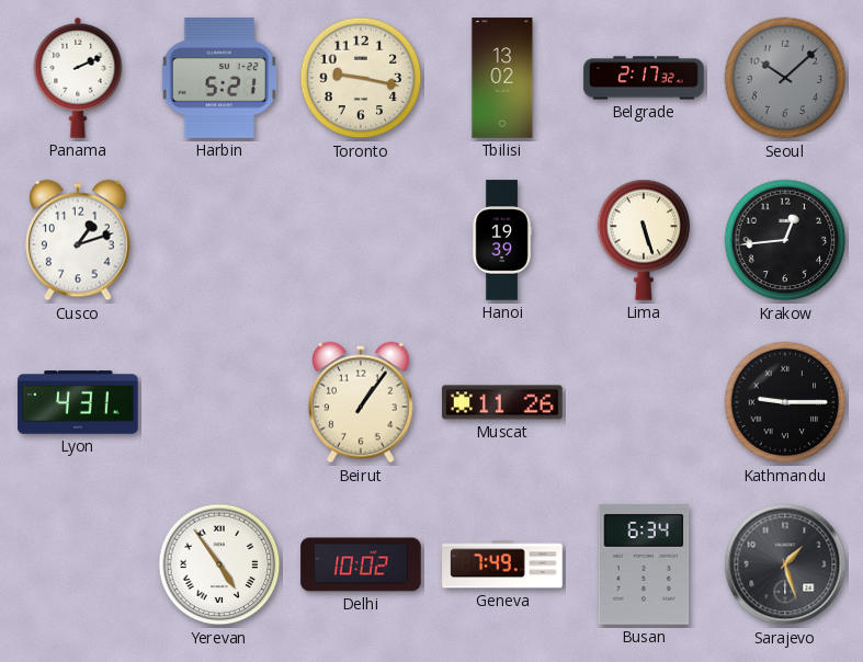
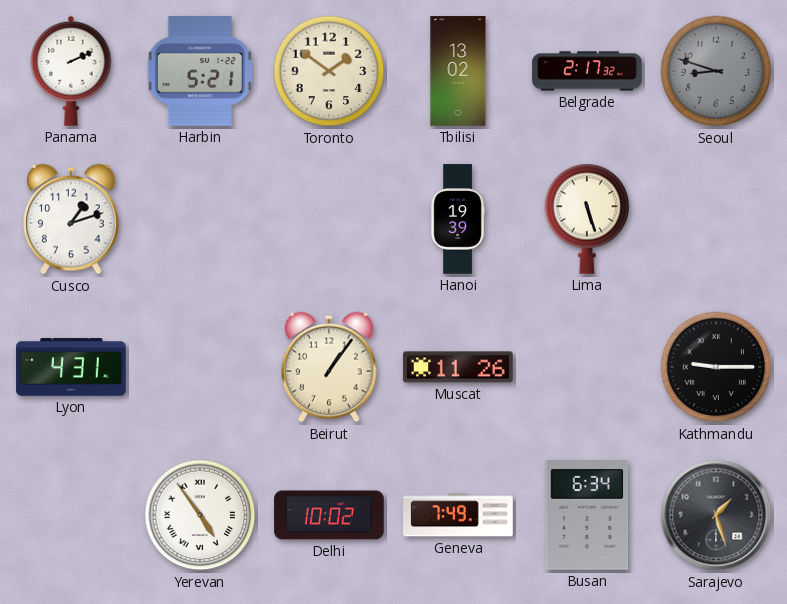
Toronto: 9:17 -> 1:51
Seoul: 10:08 -> 8:48
Krakow: 12:44 -> none
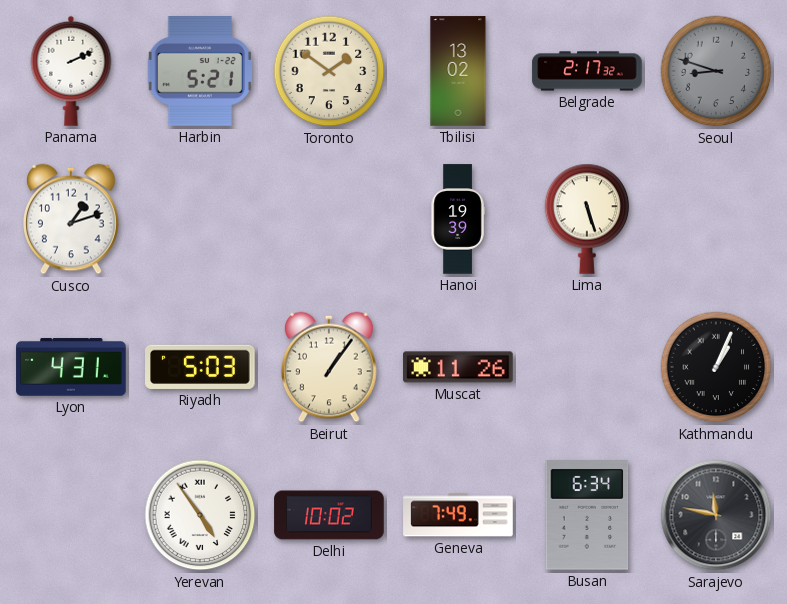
Riyadh: none -> 5:03
Kathmandu: 9:15 -> 1:04
Sarajevo: 1:27 -> 11:47
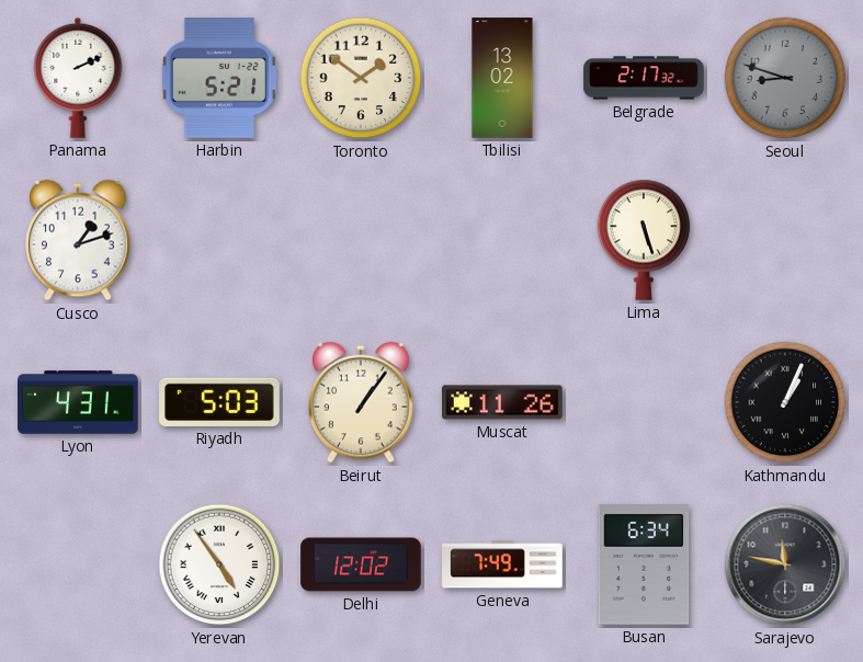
Hanoi: 19:39 -> none
Delhi: 10:02 -> 12:02
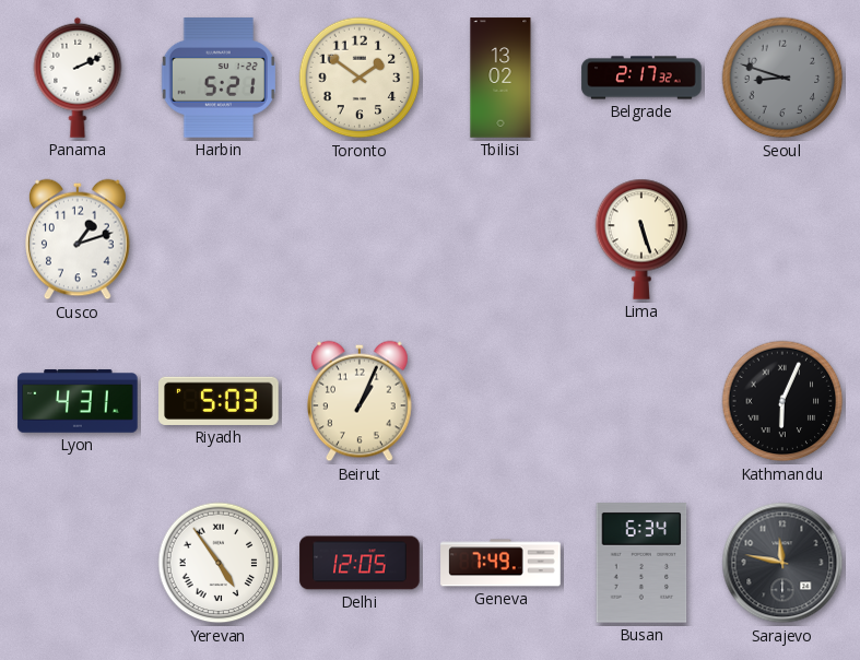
Beirut: 1:06 -> 1:04
Muscat: 11:26 -> none
Kathmandu: 1:04 -> 6:04
Delhi: 12:02 -> 12:05
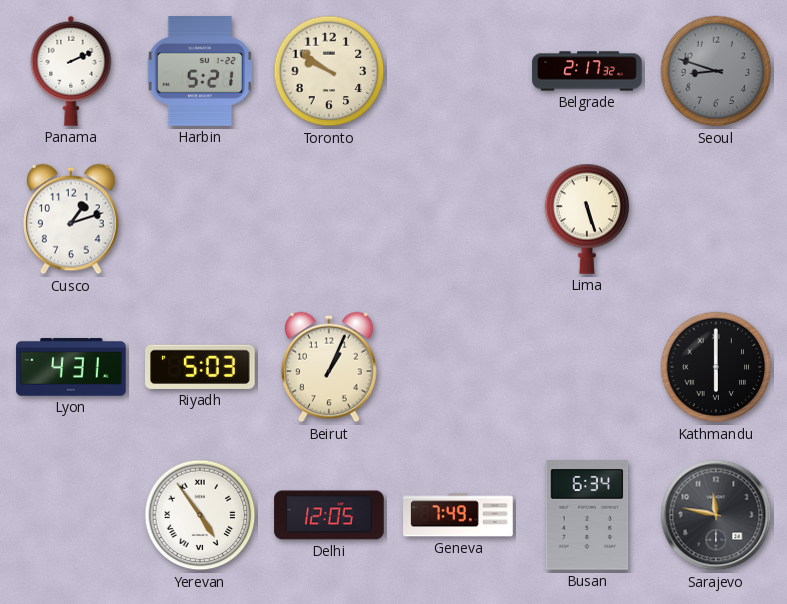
Toronto: 1:51 -> 9:51
Tbilisi: 13:02 -> none
Kathmandu: 6:04 -> 6:00
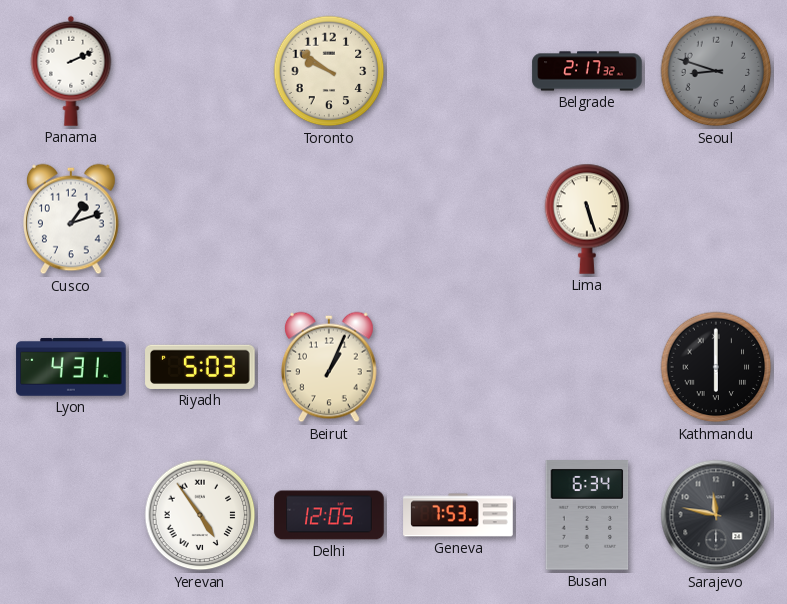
Harbin: 5:21 -> none
Geneva: 7:49 -> 7:53
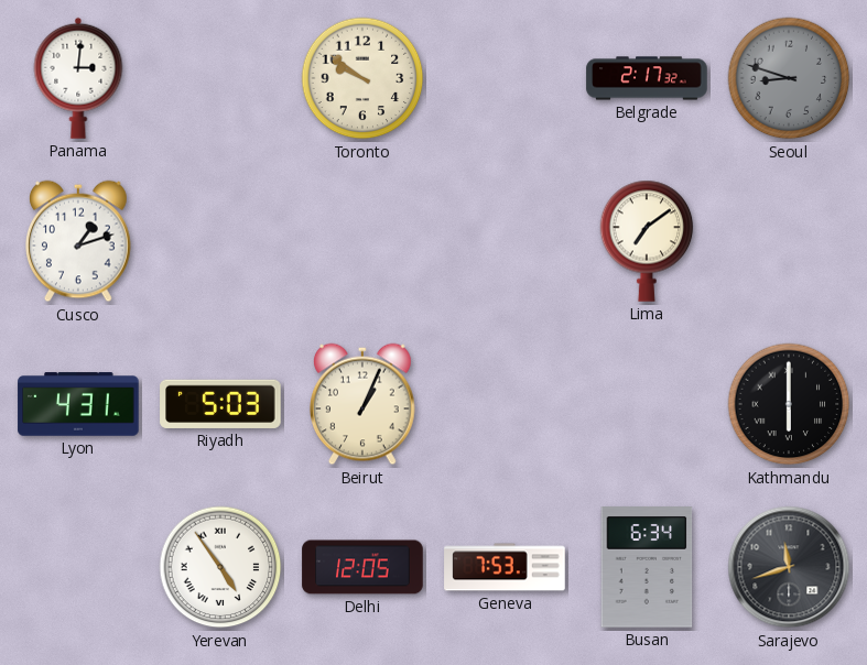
Panama: 2:11 -> 3:01
Lima: 5:27 -> 7:09
Sarajevo: 11:47 -> 11:42
